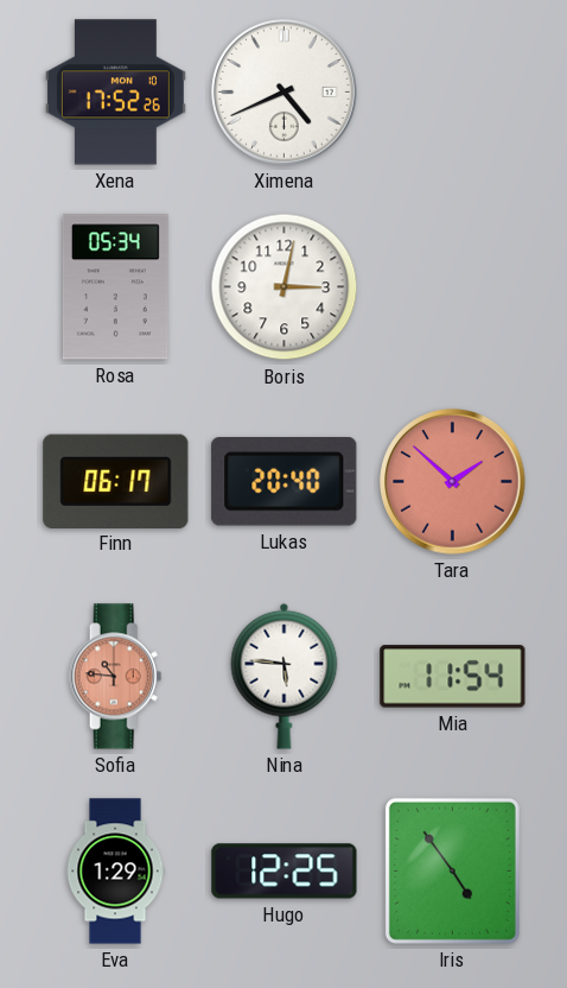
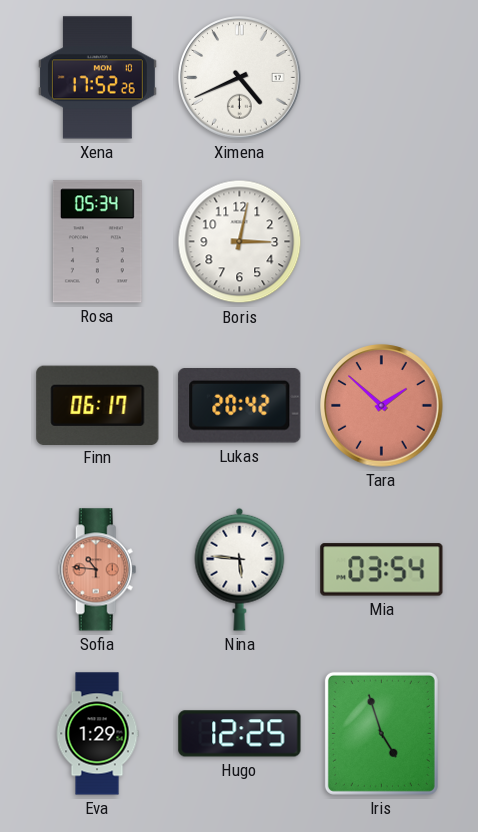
Lukas: 20:40 -> 20:42
Mia: 11:54 -> 03:54
Iris: 4:54 -> 4:57
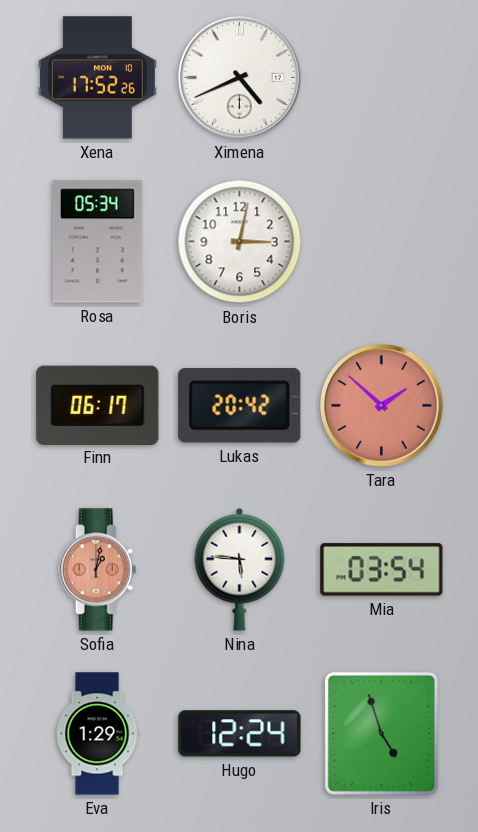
Sofia: 10:46 -> 1:02
Hugo: 12:25 -> 12:24
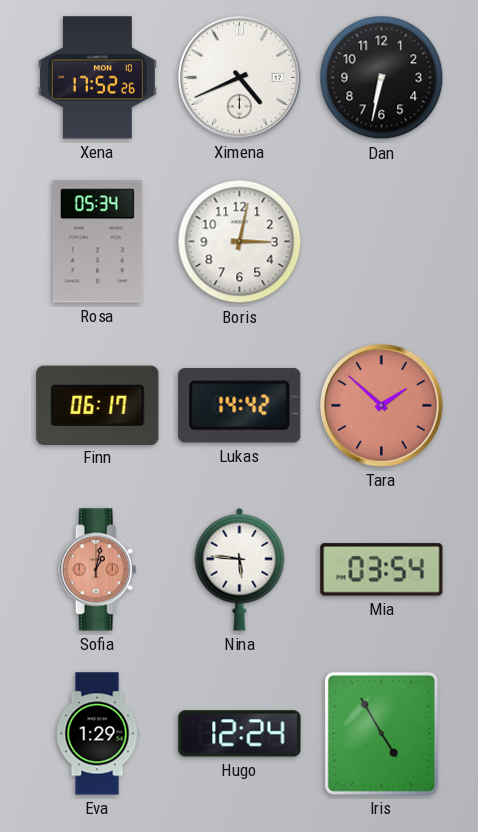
Dan: none -> 6:32
Lukas: 20:42 -> 14:42
Iris: 4:57 -> 4:55
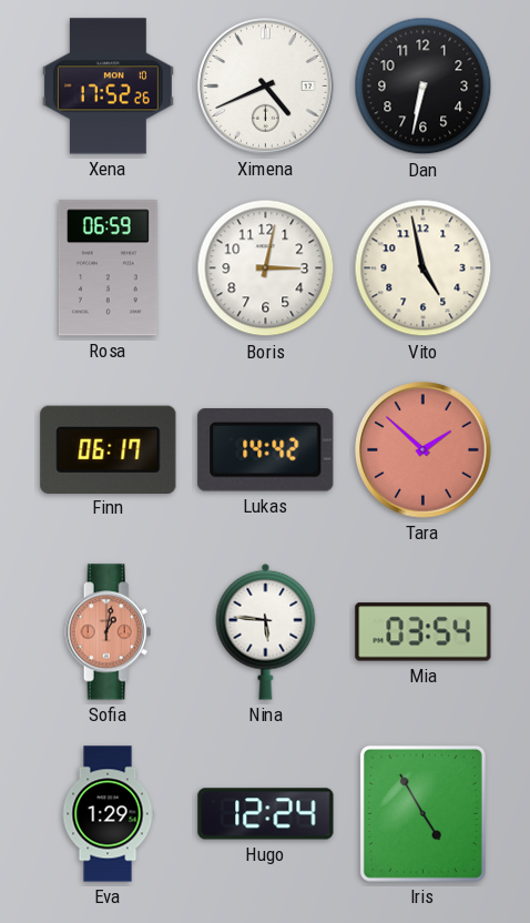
Rosa: 05:34 -> 06:59
Vito: none -> 4:58
